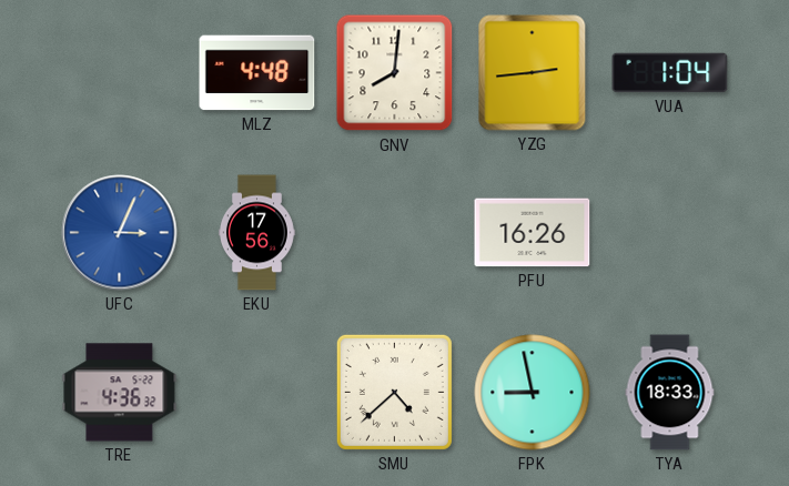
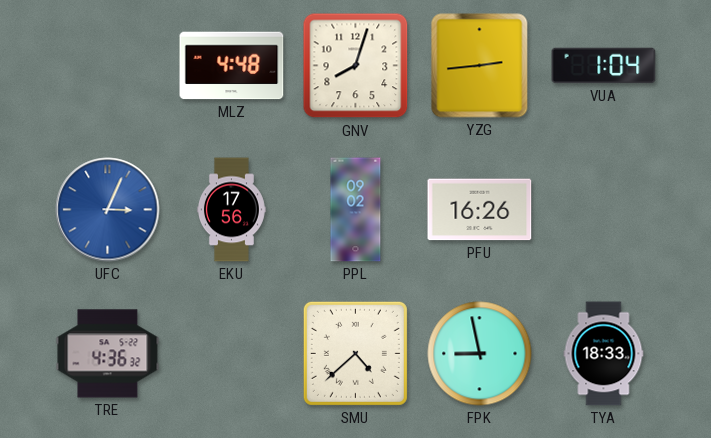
GNV: 8:01 -> 8:03
PPL: none -> 09:02
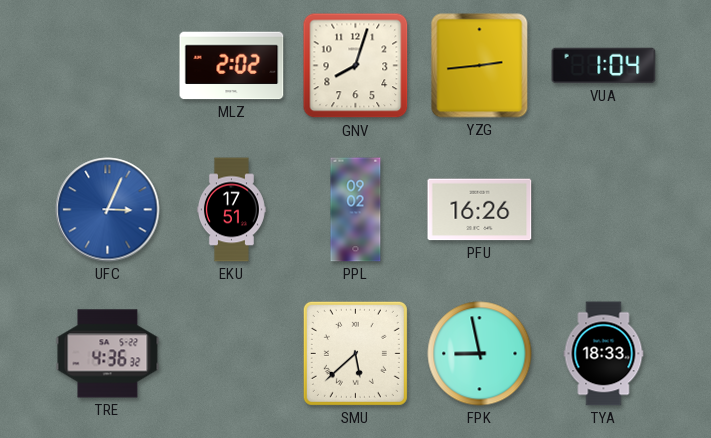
MLZ: 4:48 -> 2:02
EKU: 17:56 -> 17:51
SMU: 4:38 -> 5:38
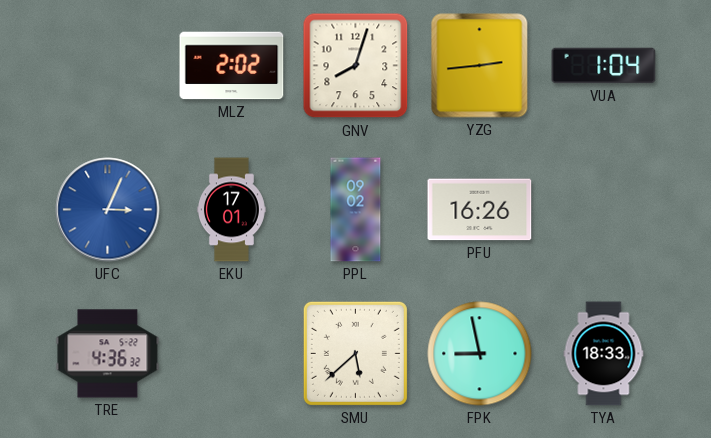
EKU: 17:51 -> 17:01
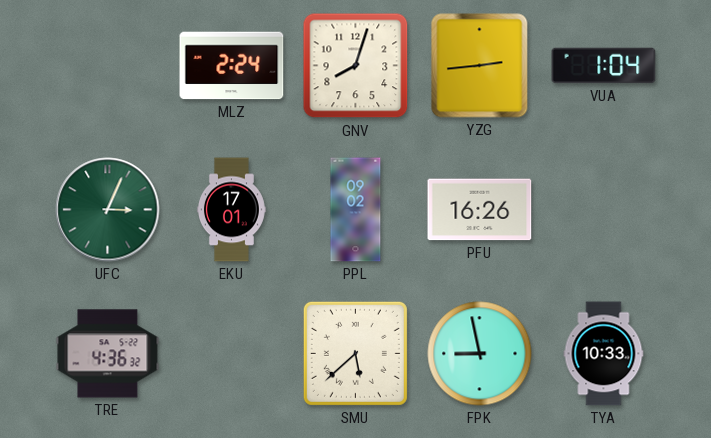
MLZ: 2:02 -> 2:24
UFC dial: blue -> green
TYA: 18:33 -> 10:33
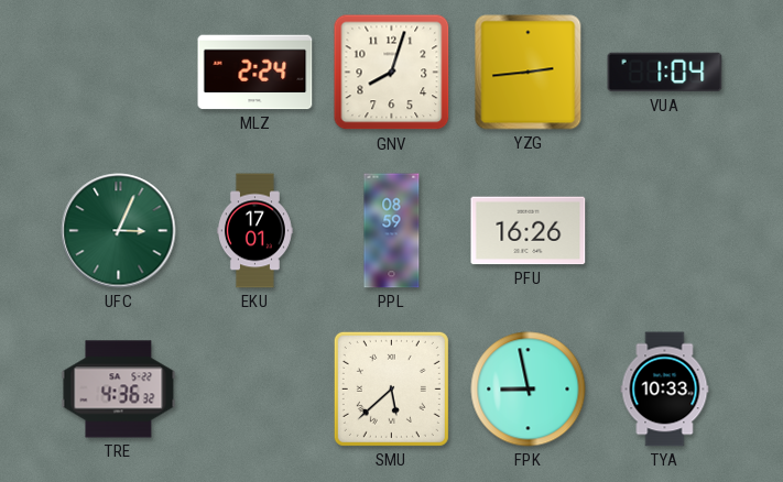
PPL: 09:02 -> 08:59
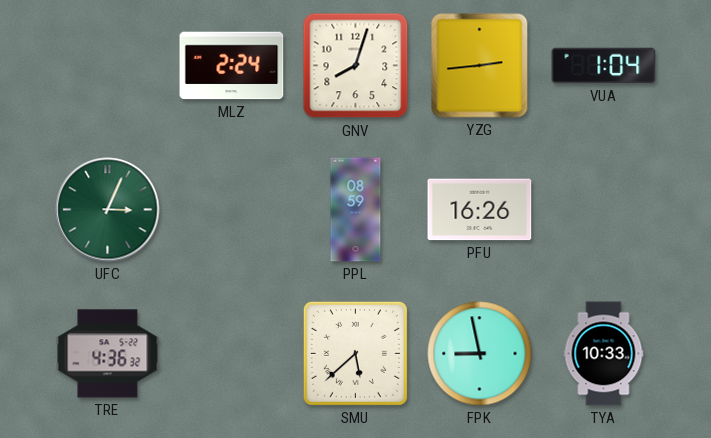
EKU: 17:01 -> none
